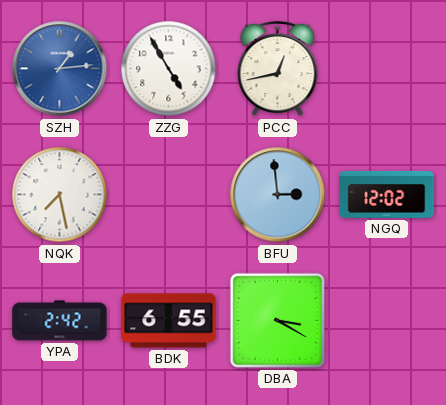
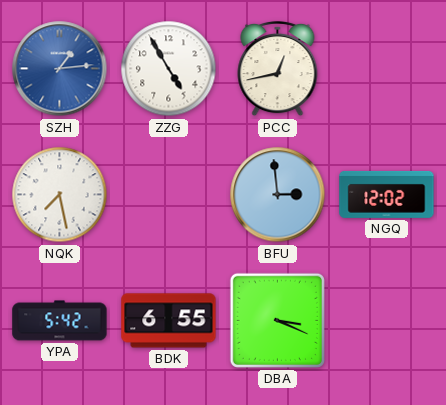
YPA: 2:42 -> 5:42
DBA: 3:20 -> 3:19
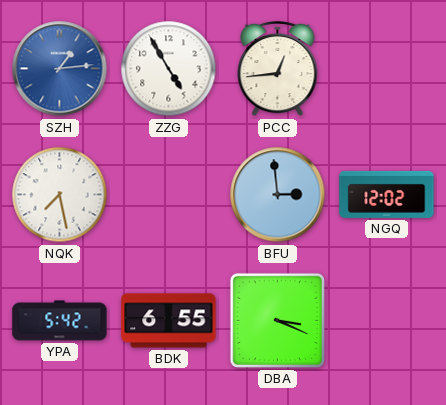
PCC: 12:43 -> 12:44
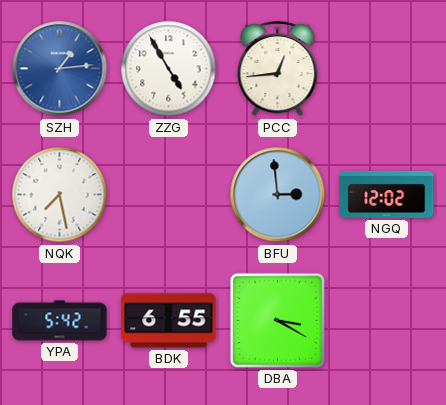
DBA: 3:19 -> 3:20
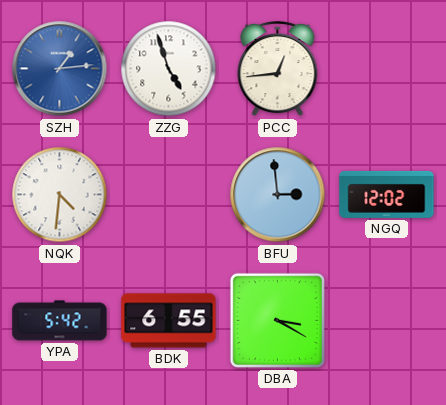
ZZG: 4:55 -> 4:57
NQK: 7:28 -> 4:31
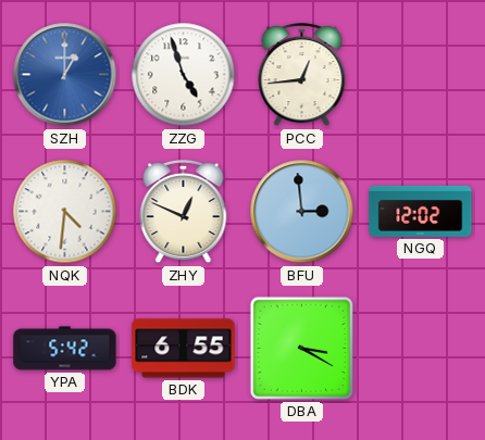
SZH: 1:14 -> 1:00
ZHY: none -> 12:49
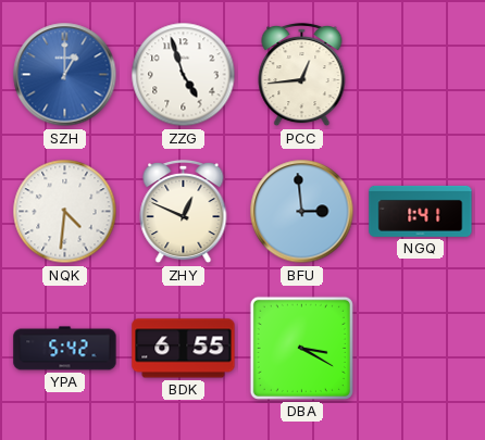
NGQ: 12:02 -> 1:41
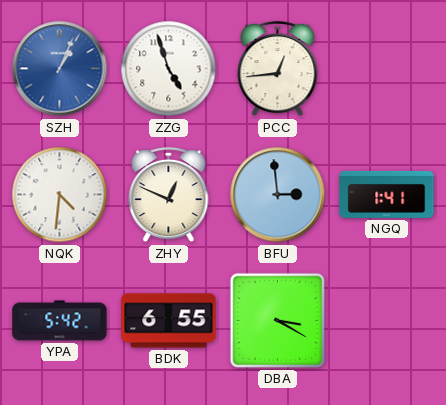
SZH: 1:00 -> 1:04
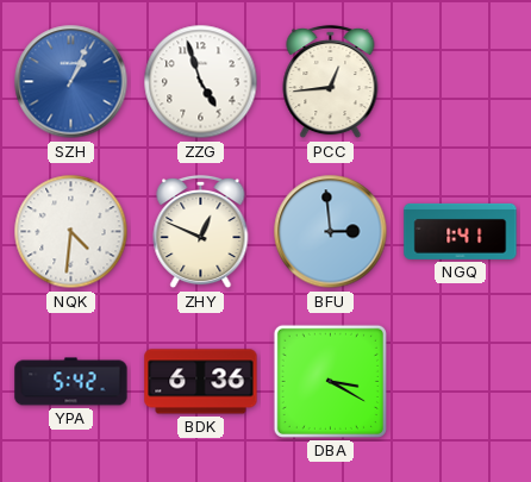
BDK: 6:55 -> 6:36
